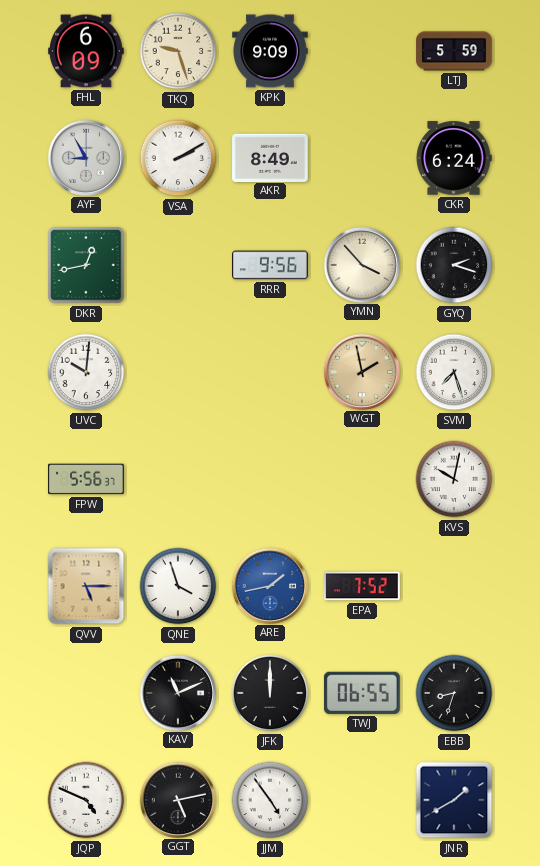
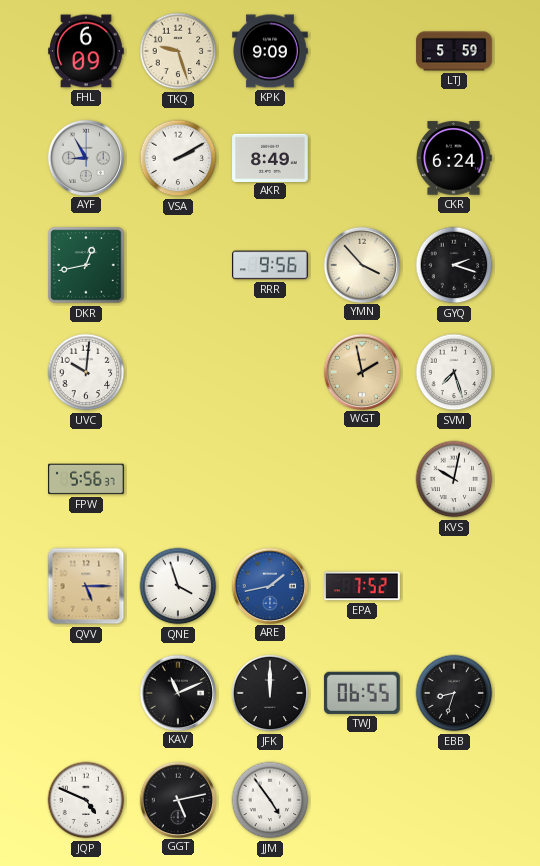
JNR: 1:40 -> none
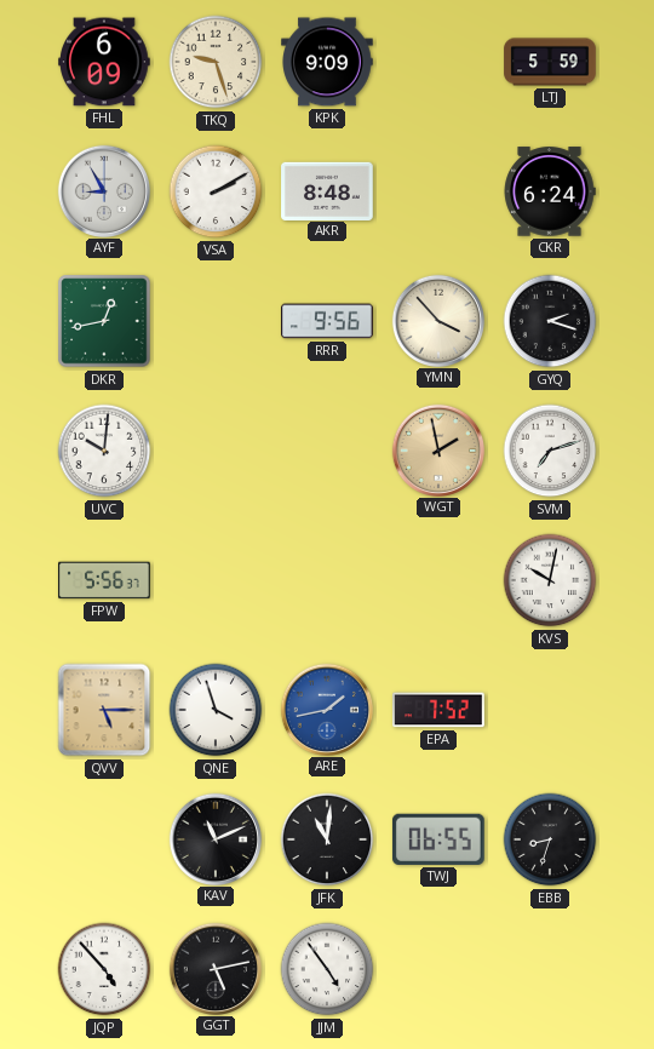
AKR: 8:49 -> 8:48
SVM: 7:27 -> 7:12
JFK: 12:00 -> 11:01
JQP: 4:49 -> 4:53
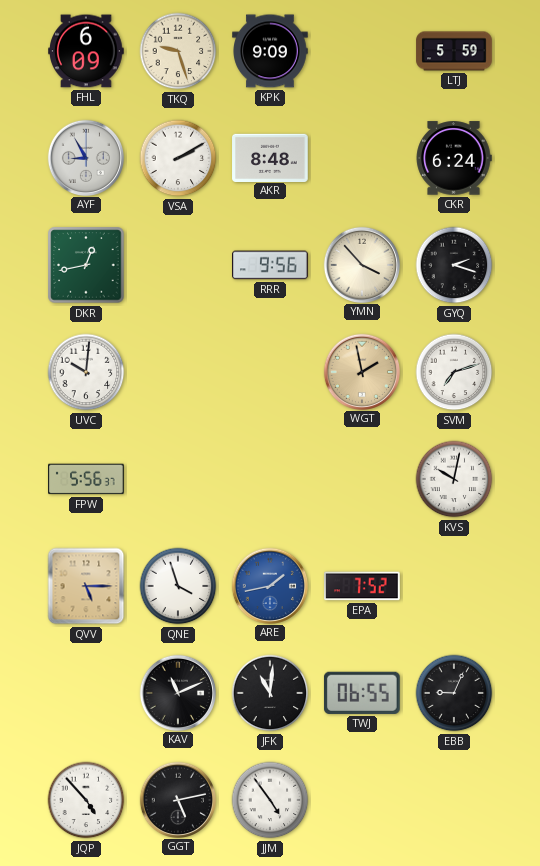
EBB: 8:33 -> 9:04
